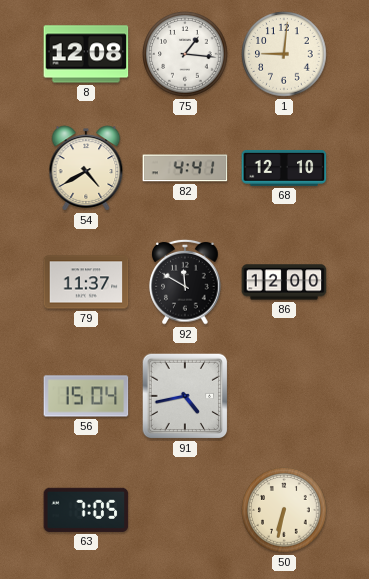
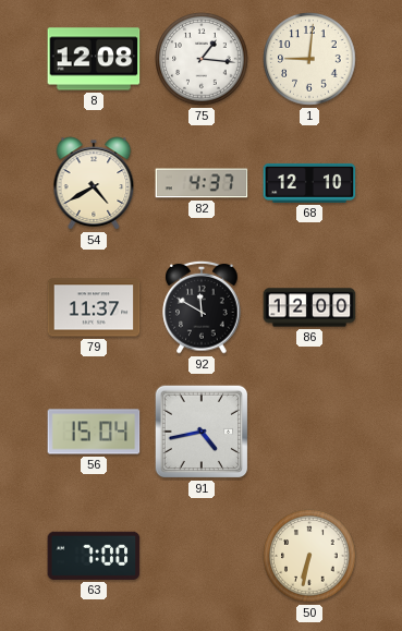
82: 4:41 -> 4:37
63: 7:05 -> 7:00
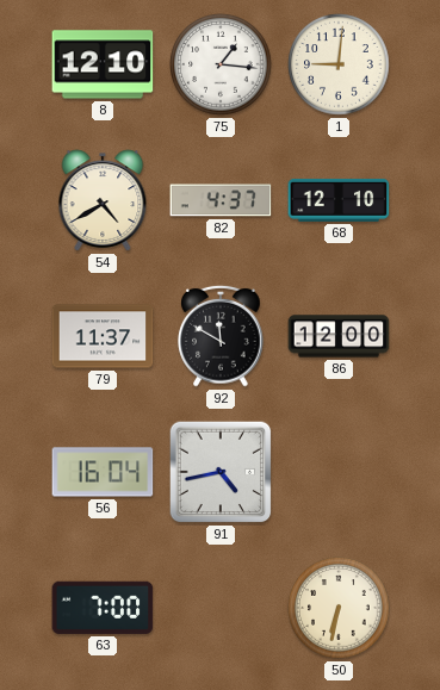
8: 12:08 -> 12:10
56: 15:04 -> 16:04
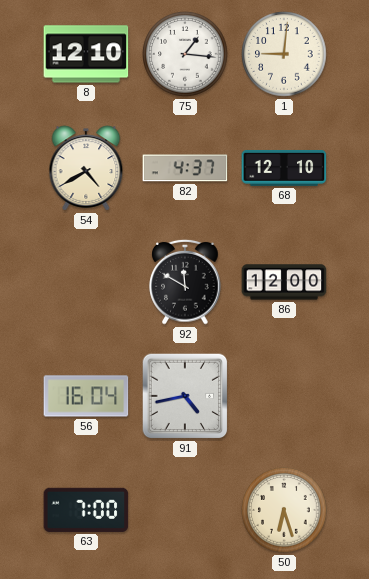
79: 11:37 -> none
50: 6:32 -> 6:27
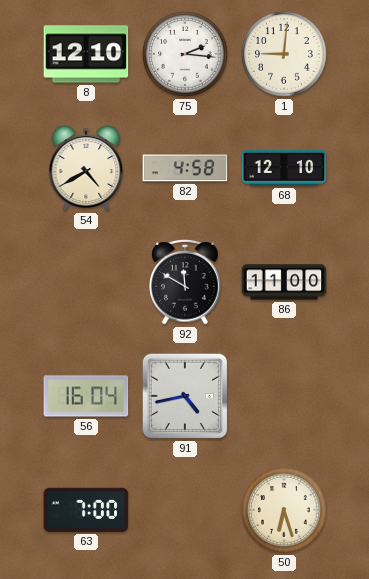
75: 1:16 -> 2:16
82: 4:37 -> 4:58
86: 12:00 -> 11:00
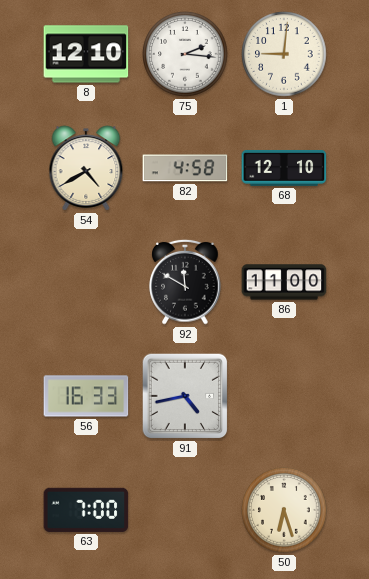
56: 16:04 -> 16:33
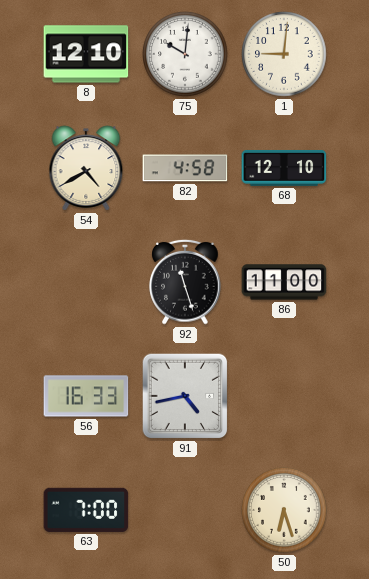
75: 2:16 -> 10:01
92: 11:50 -> 11:27
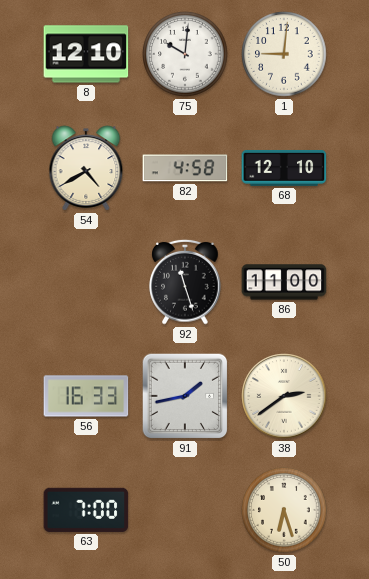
91: 4:43 -> 1:43
38: none -> 2:39
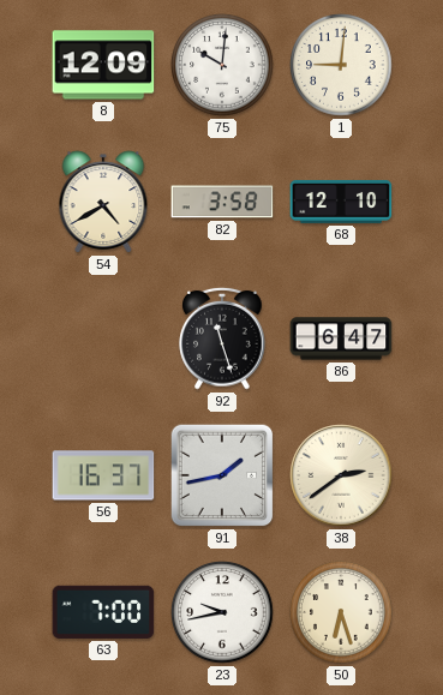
8: 12:10 -> 12:09
82: 4:58 -> 3:58
86: 11:00 -> 6:47
56: 16:33 -> 16:37
23: none -> 9:43
